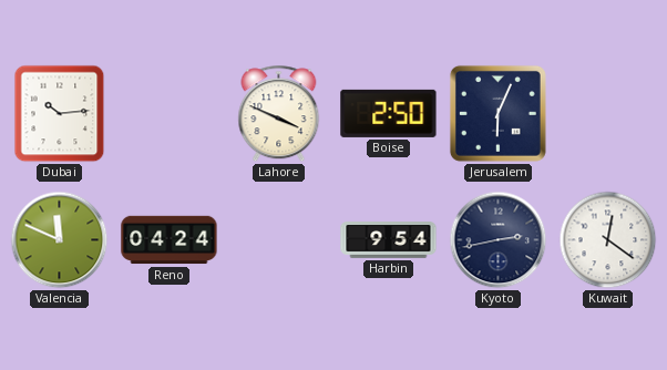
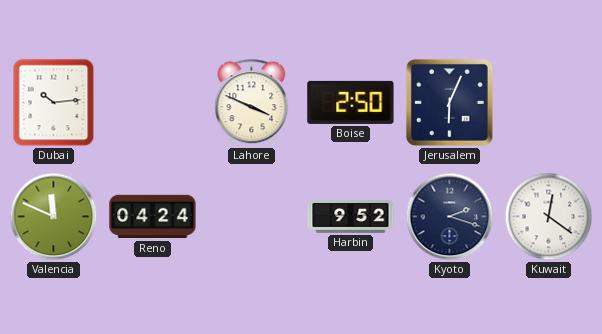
Harbin: 9:54 -> 9:52
Kyoto: 2:43 -> 2:18
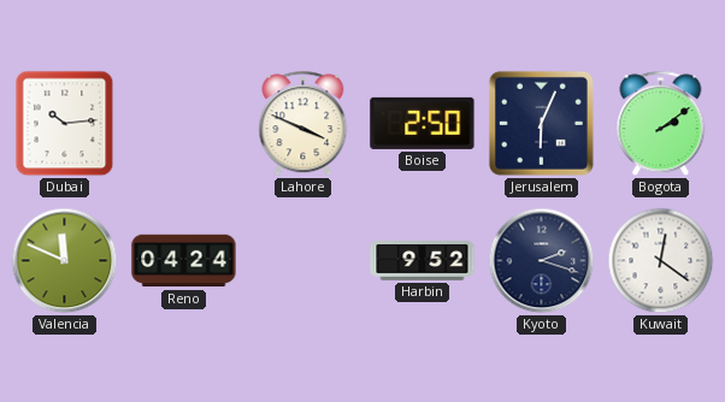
Bogota: none -> 2:09
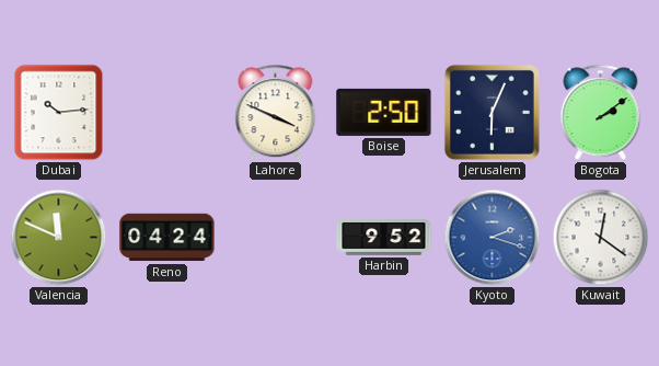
Kyoto dial: navy -> blue
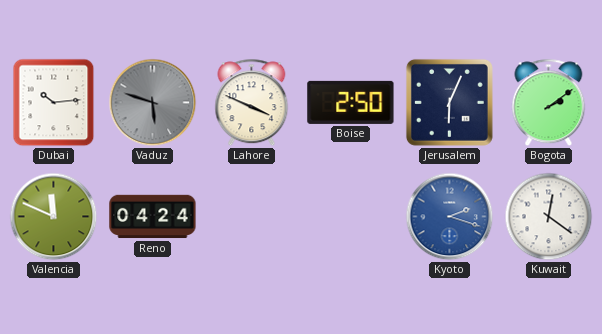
Vaduz: none -> 5:48
Harbin: 9:52 -> none
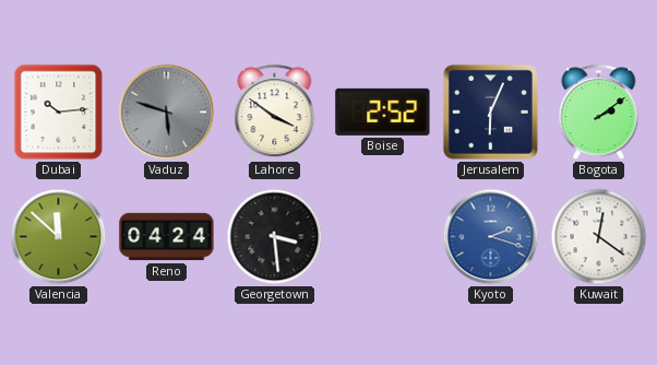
Lahore: 3:49 -> 3:51
Boise: 2:50 -> 2:52
Valencia: 11:49 -> 11:52
Georgetown: none -> 3:29
